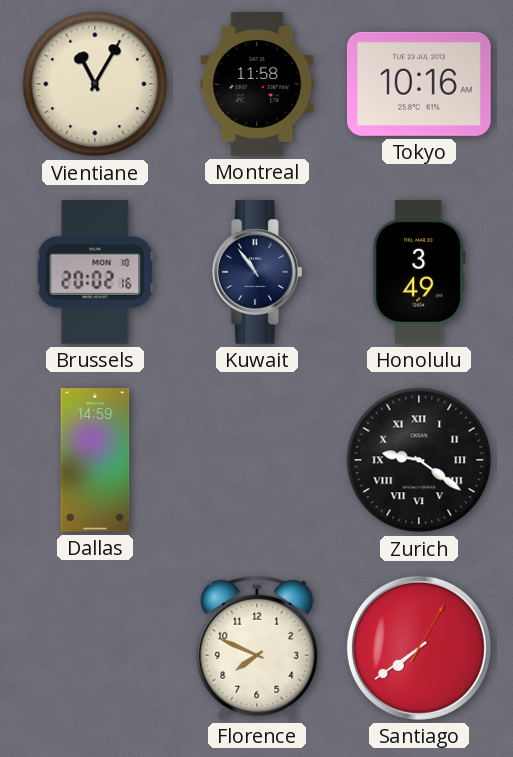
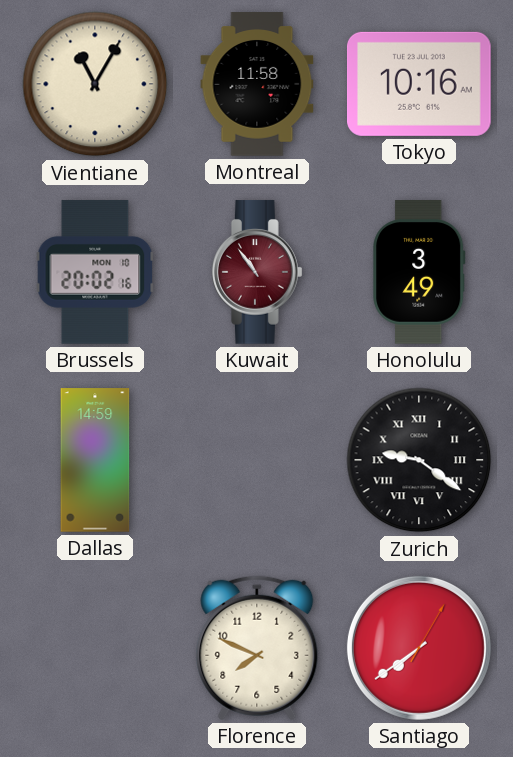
Kuwait dial: navy -> burgundy
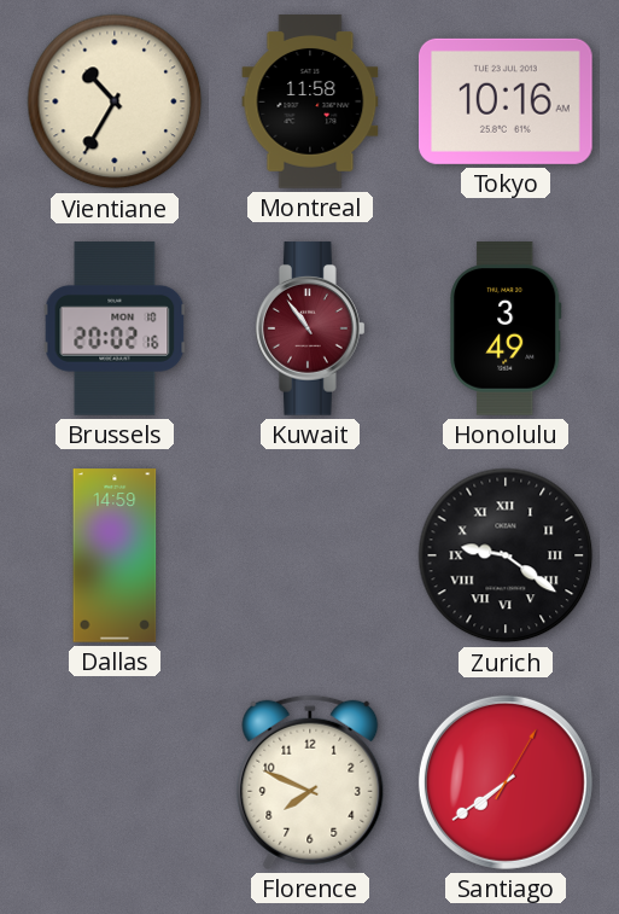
Vientiane: 11:05 -> 10:35
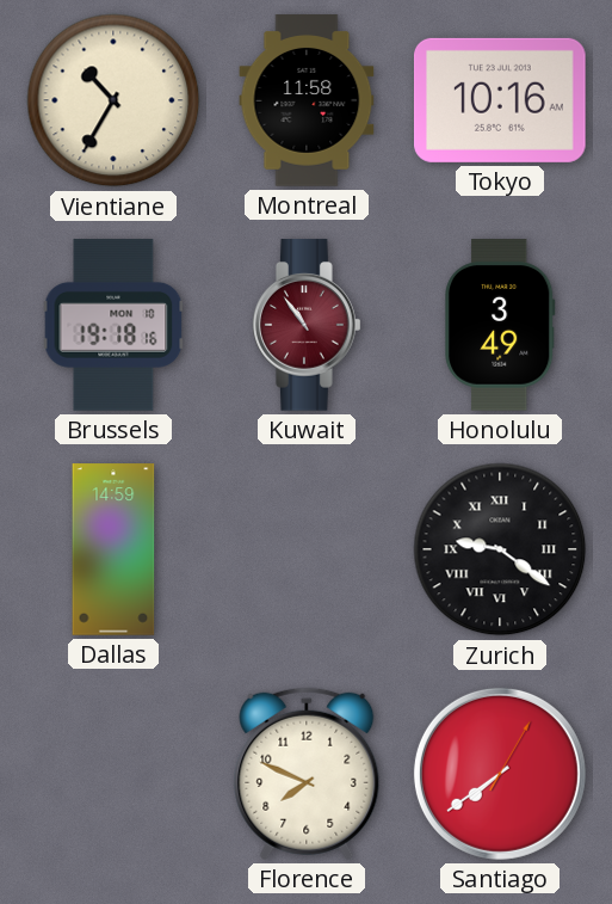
Brussels: 20:02 -> 19:18
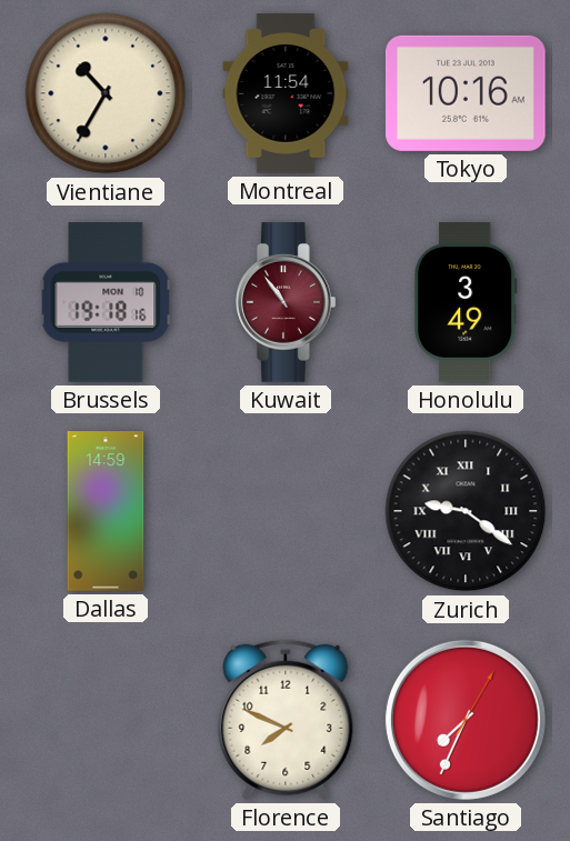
Montreal: 11:58 -> 11:54
Santiago: 7:39 -> 7:34
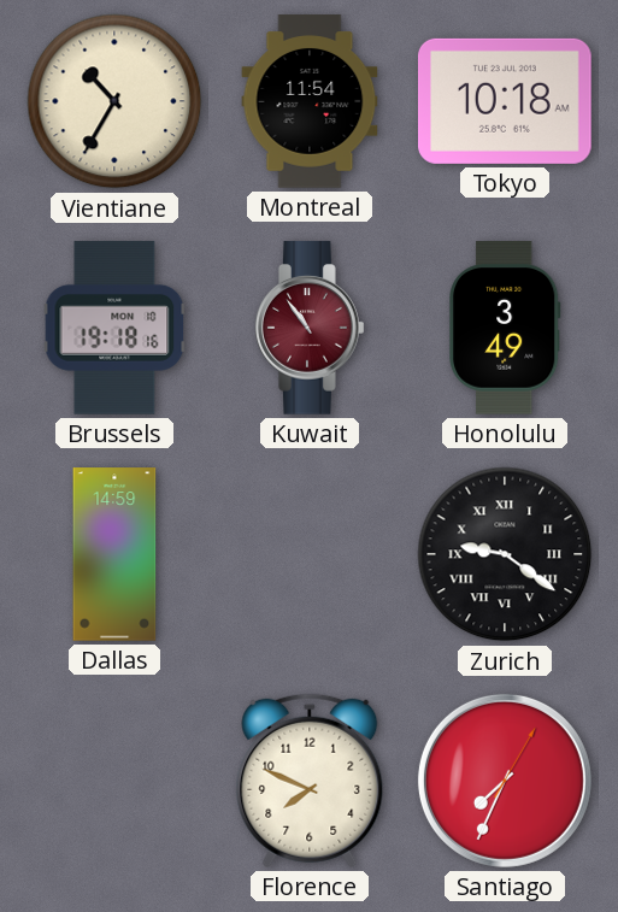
Tokyo: 10:16 -> 10:18
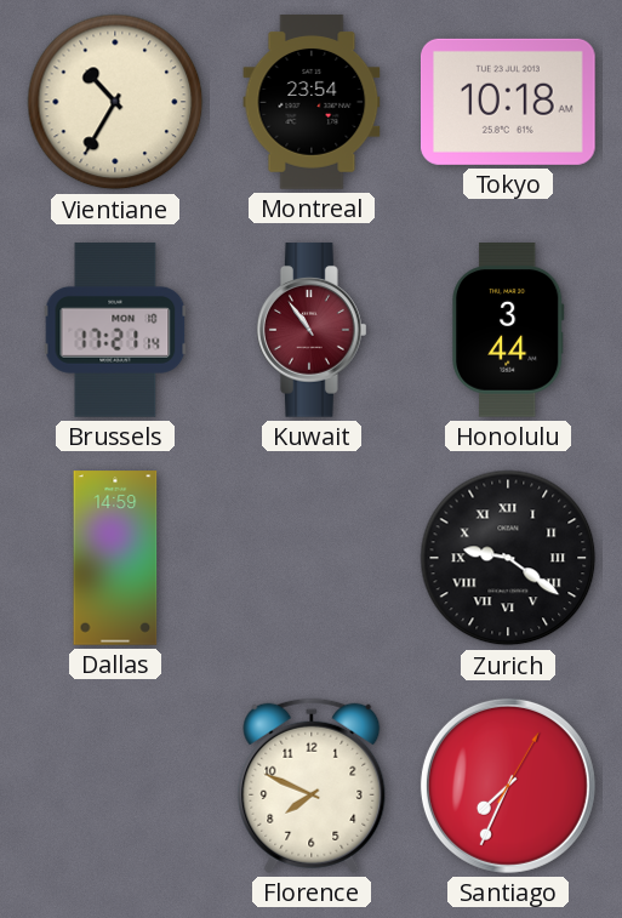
Montreal: 11:54 -> 23:54
Brussels: 19:18 -> 17:21
Honolulu: 3:49 -> 3:44
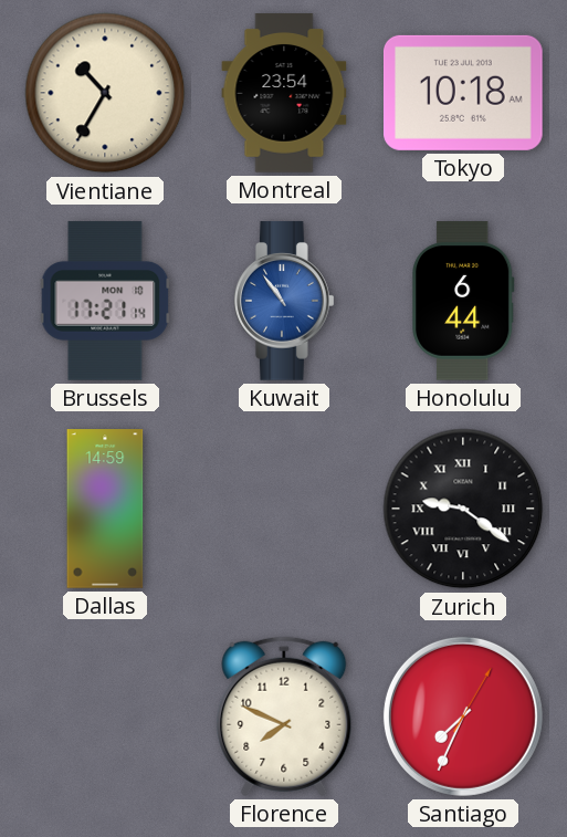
Kuwait dial: burgundy -> blue
Honolulu: 3:44 -> 6:44
